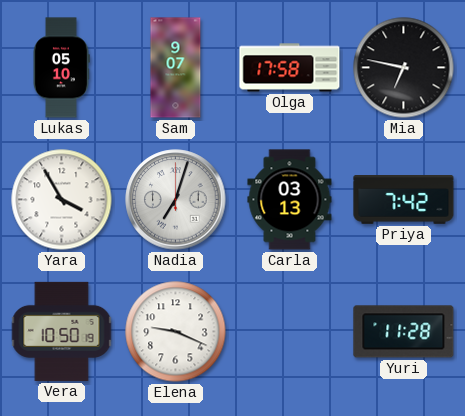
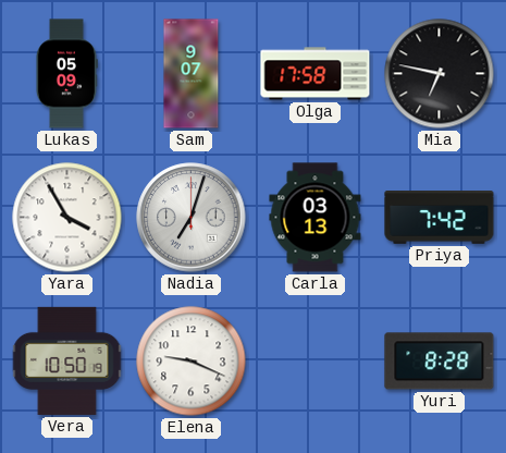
Lukas: 05:10 -> 05:09
Yuri: 11:28 -> 8:28
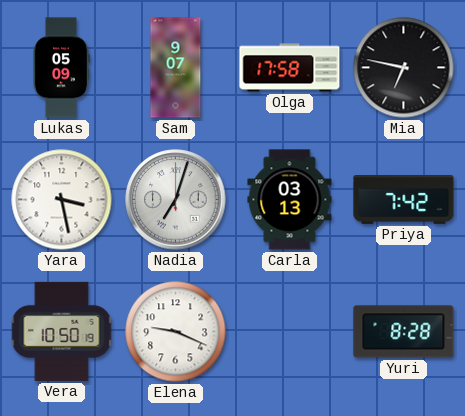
Yara: 3:55 -> 3:28
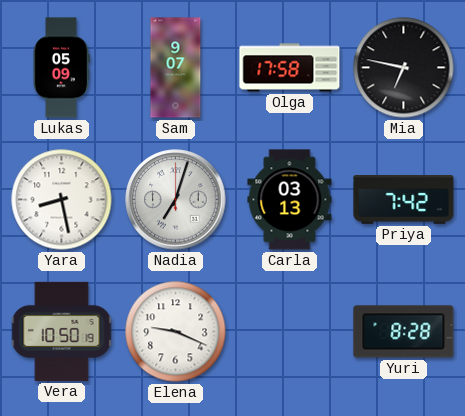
Yara: 3:28 -> 8:28
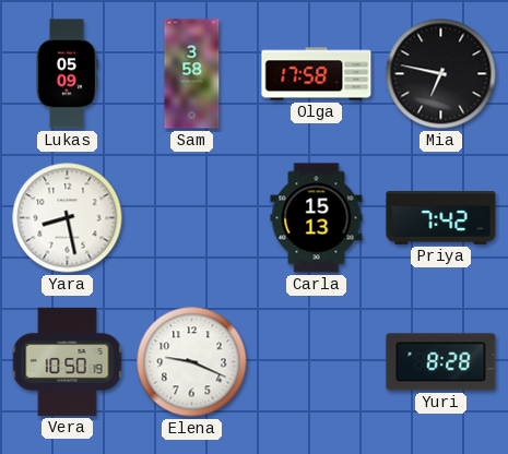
Sam: 9:07 -> 3:58
Nadia: 7:03 -> none
Carla: 03:13 -> 15:13
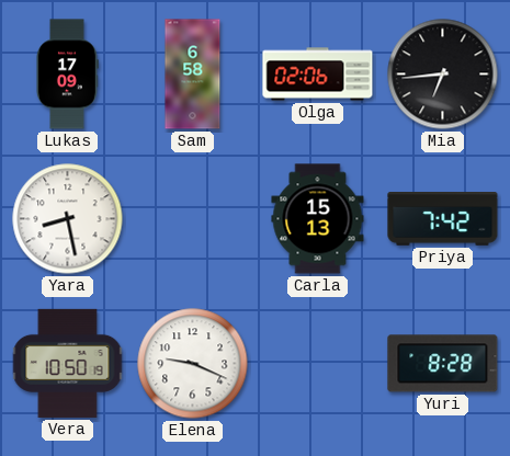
Lukas: 05:09 -> 17:09
Sam: 3:58 -> 6:58
Olga: 17:58 -> 02:06
Mia: 6:47 -> 6:44
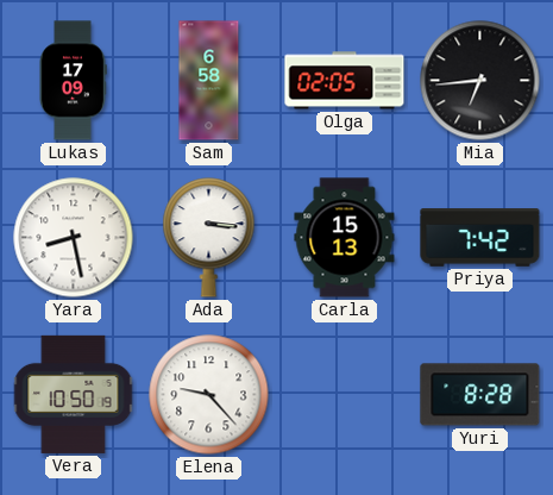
Olga: 02:06 -> 02:05
Ada: none -> 3:16
Elena: 9:19 -> 9:23
